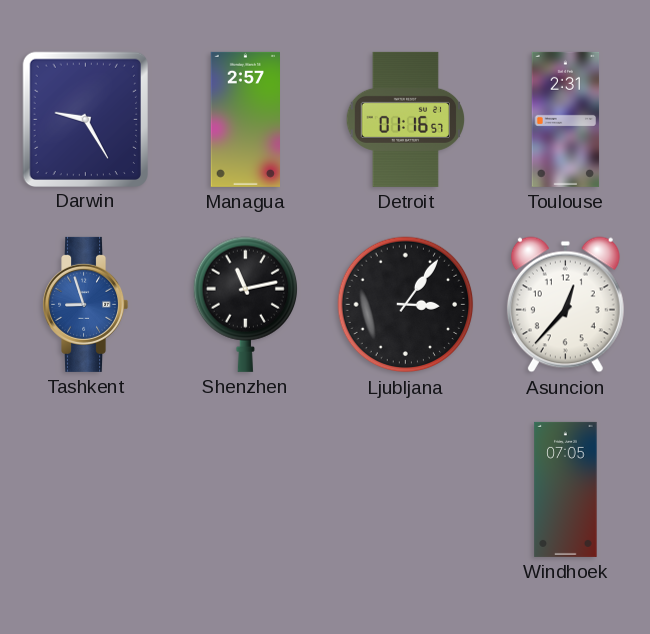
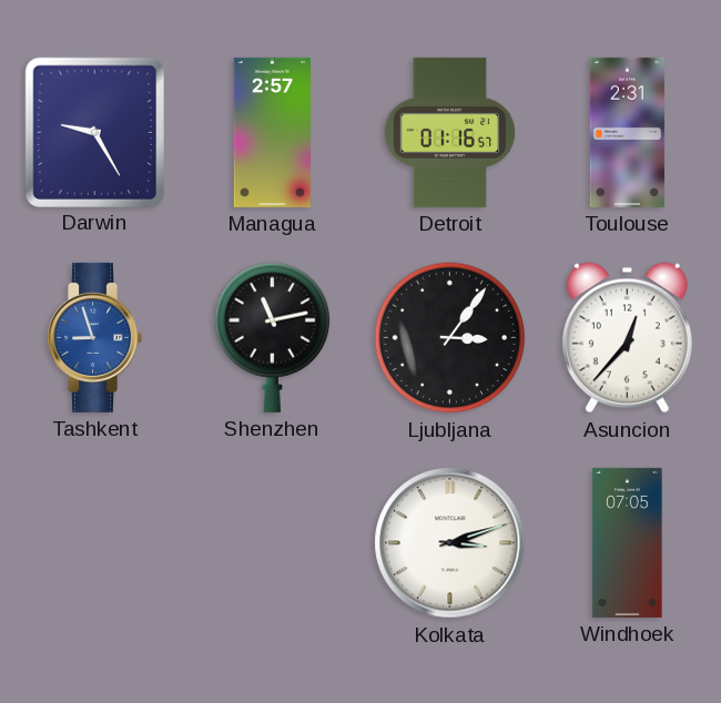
Kolkata: none -> 3:12
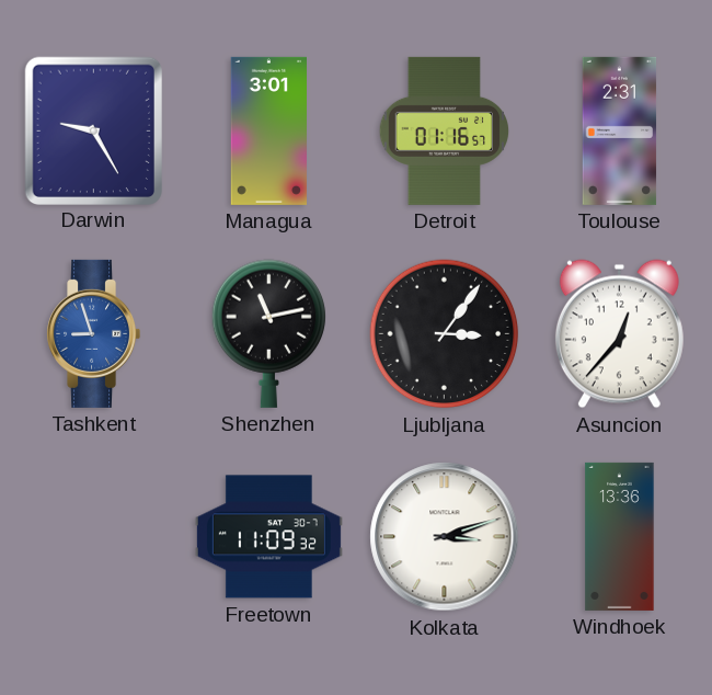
Managua: 2:57 -> 3:01
Freetown: none -> 11:09
Windhoek: 07:05 -> 13:36
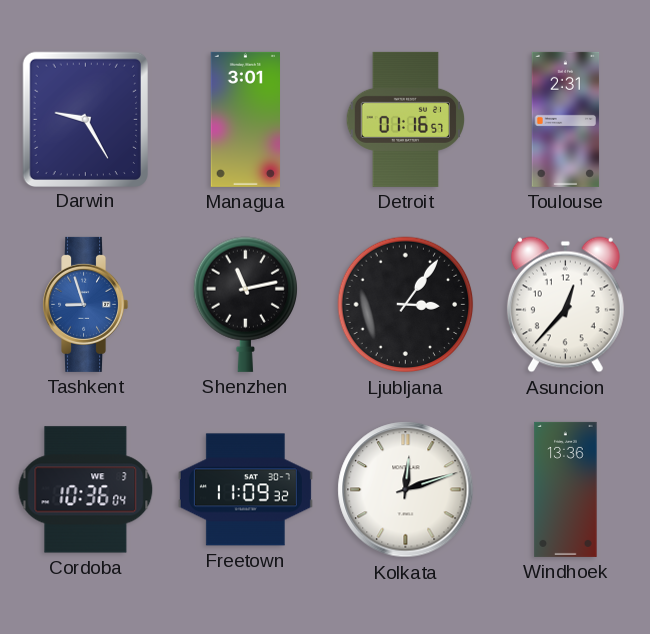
Cordoba: none -> 10:36
Kolkata: 3:12 -> 12:12
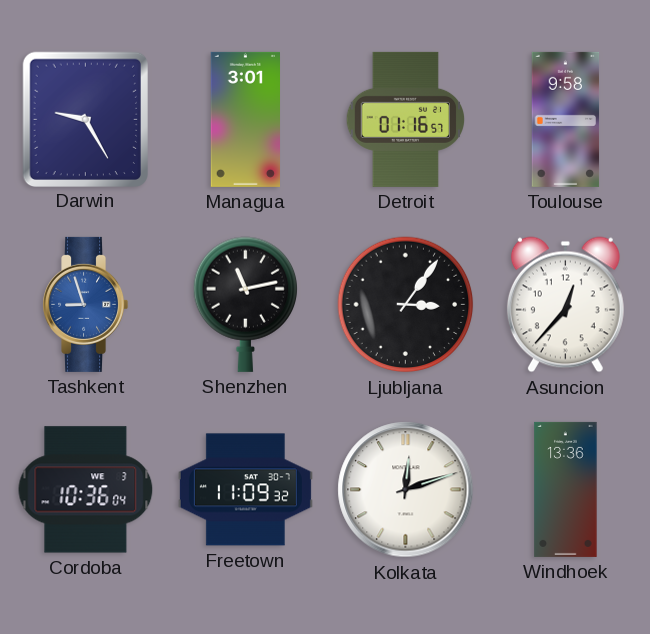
Toulouse: 2:31 -> 9:58
